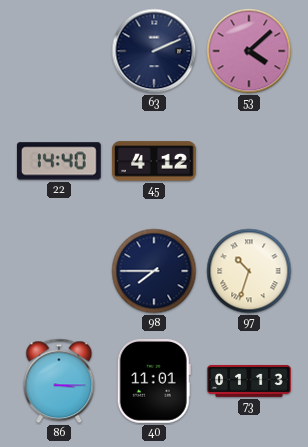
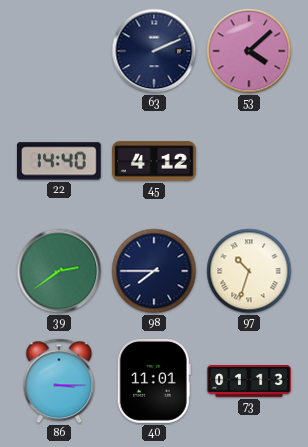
39: none -> 2:39
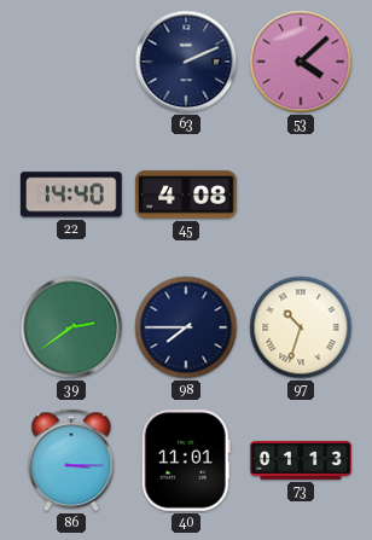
45: 4:12 -> 4:08
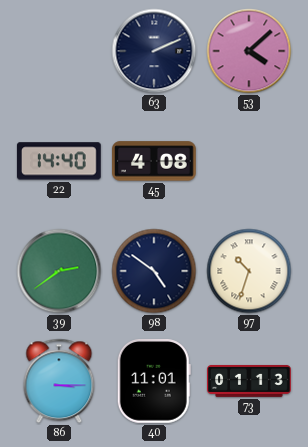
98: 7:45 -> 4:51
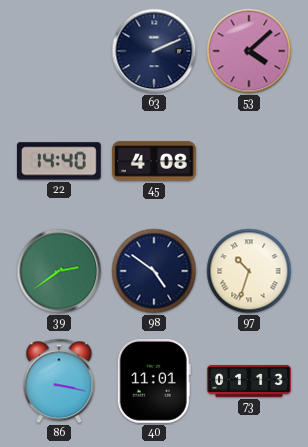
86: 3:15 -> 3:17
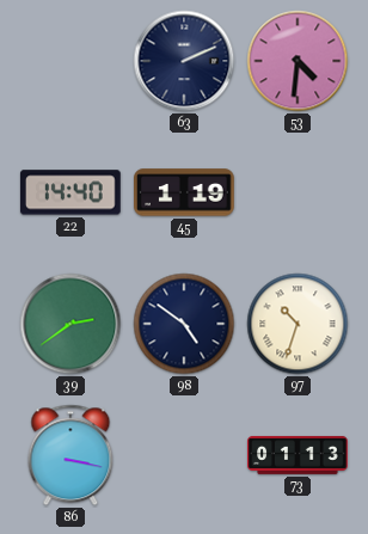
53: 4:08 -> 4:31
45: 4:08 -> 1:19
40: 11:01 -> none
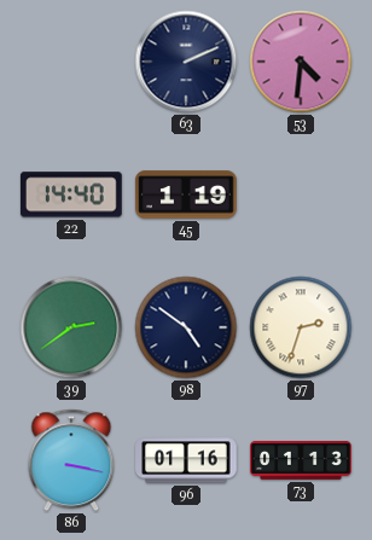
97: 10:33 -> 2:33
96: none -> 01:16
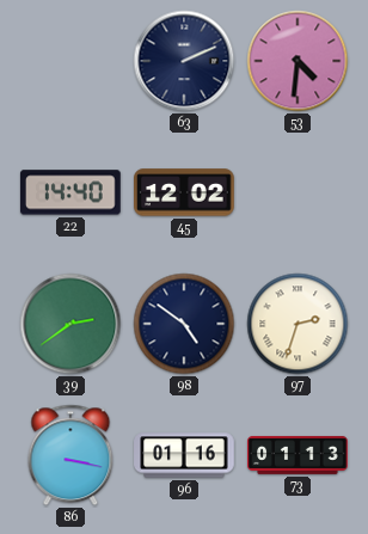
45: 1:19 -> 12:02
